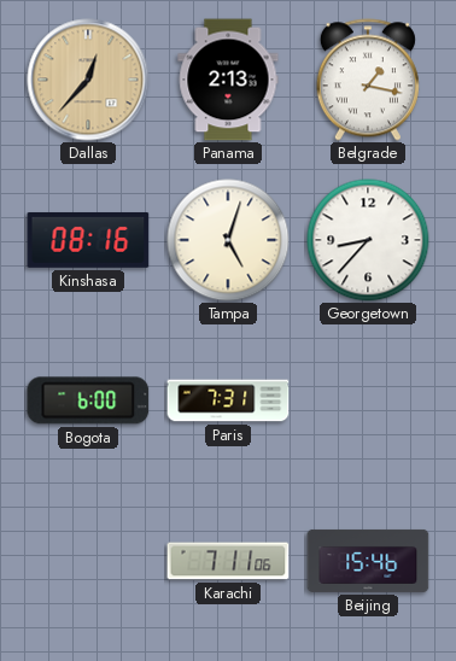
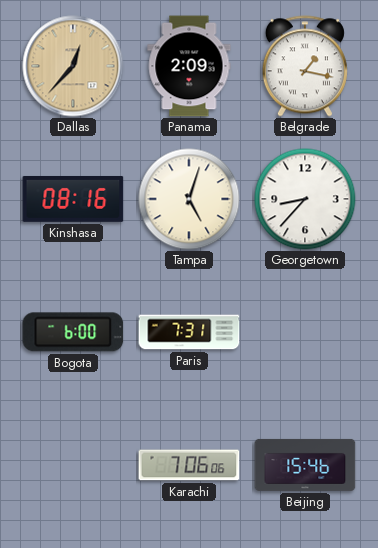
Panama: 2:13 -> 2:09
Karachi: 7:11 -> 7:06
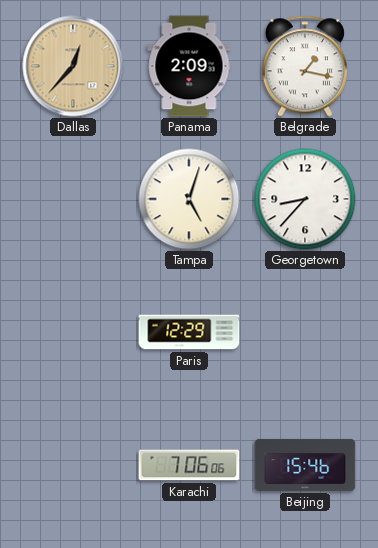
Kinshasa: 08:16 -> none
Bogota: 6:00 -> none
Paris: 7:31 -> 12:29
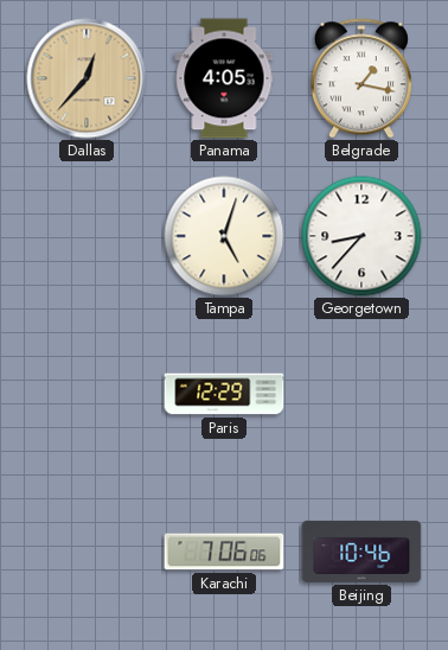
Panama: 2:09 -> 4:05
Beijing: 15:46 -> 10:46
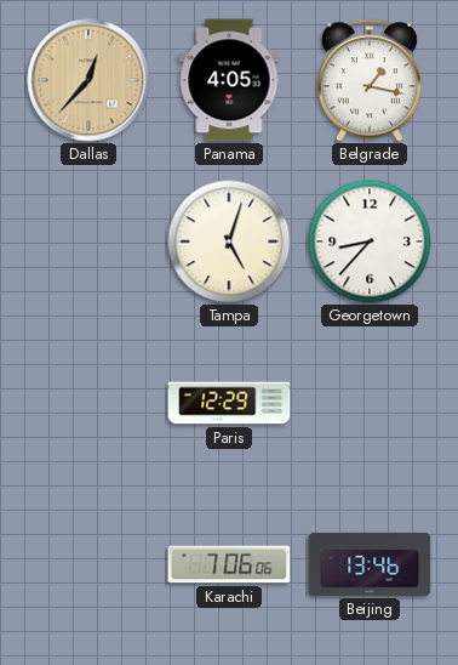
Beijing: 10:46 -> 13:46
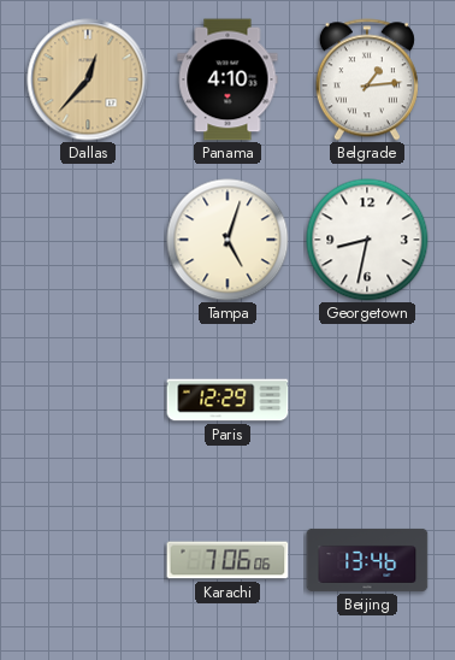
Panama: 4:05 -> 4:10
Belgrade: 1:17 -> 1:14
Georgetown: 8:37 -> 8:32
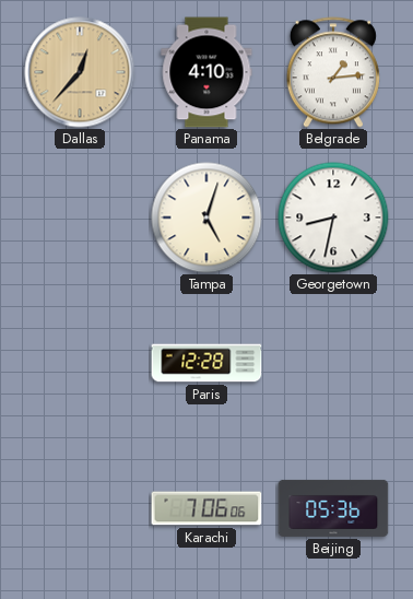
Paris: 12:29 -> 12:28
Beijing: 13:46 -> 05:36
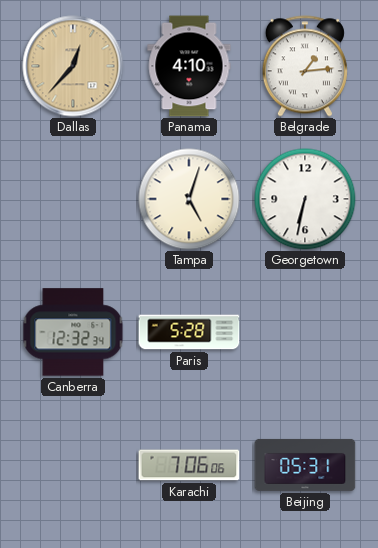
Georgetown: 8:32 -> 6:32
Canberra: none -> 12:32
Paris: 12:28 -> 5:28
Beijing: 05:36 -> 05:31
